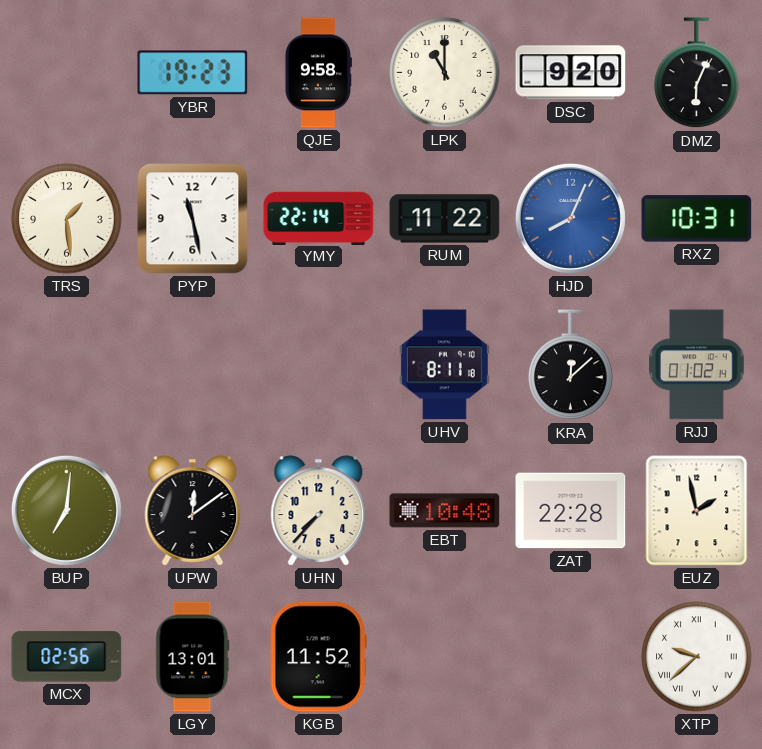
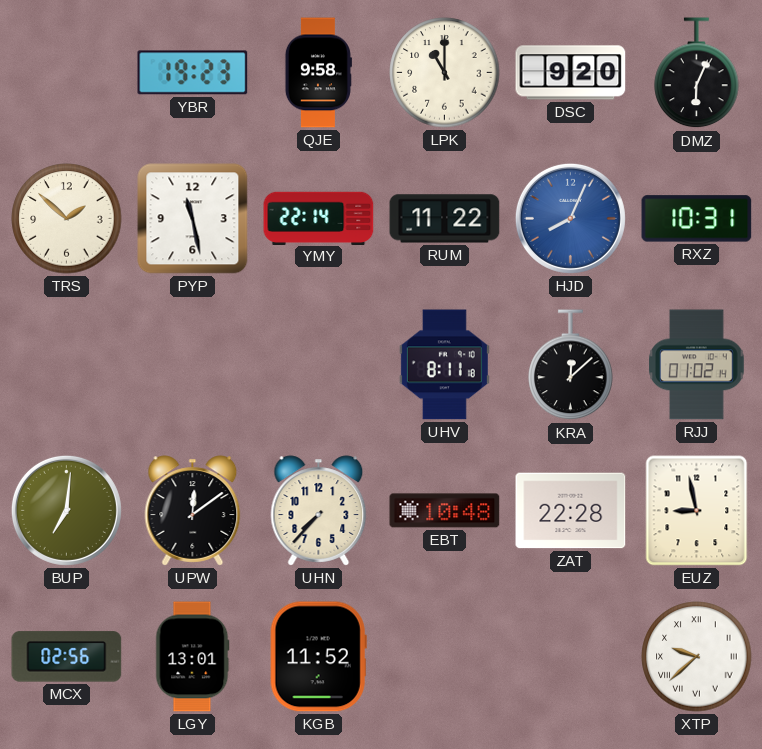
TRS: 1:29 -> 1:52
EUZ: 1:58 -> 8:58
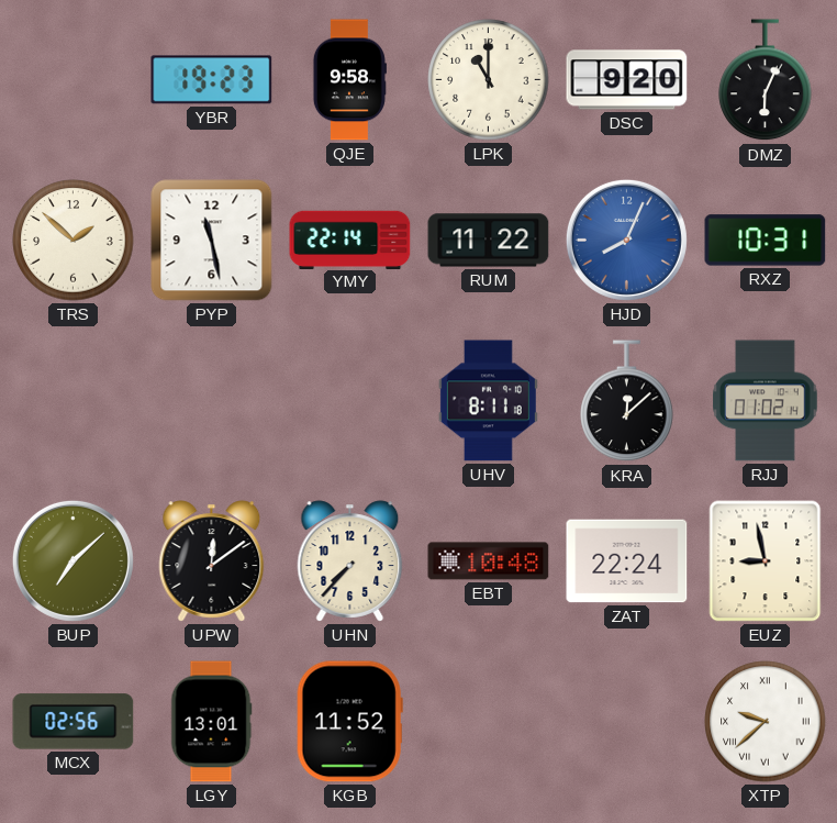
BUP: 7:01 -> 7:08
ZAT: 22:28 -> 22:24
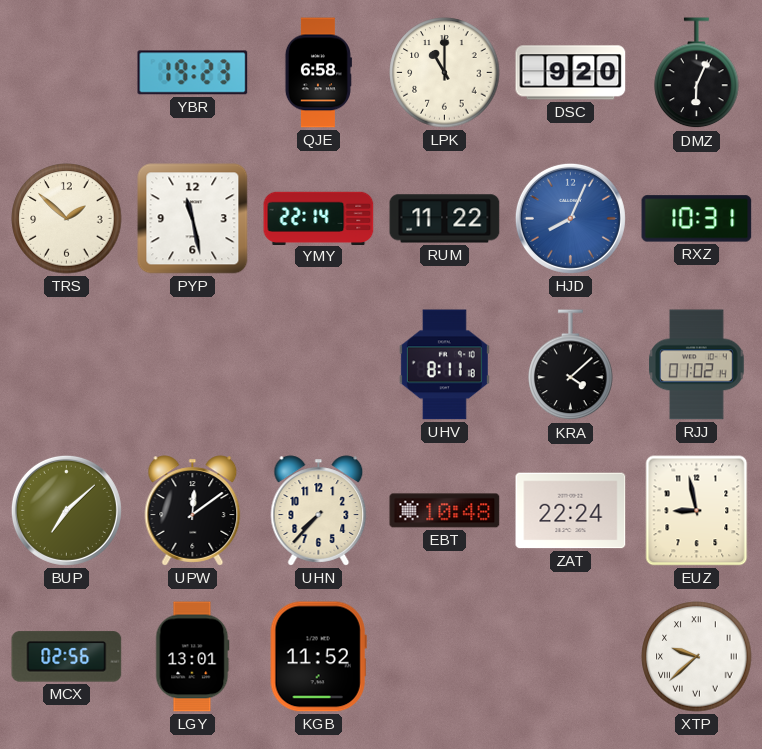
QJE: 9:58 -> 6:58
KRA: 12:08 -> 4:08
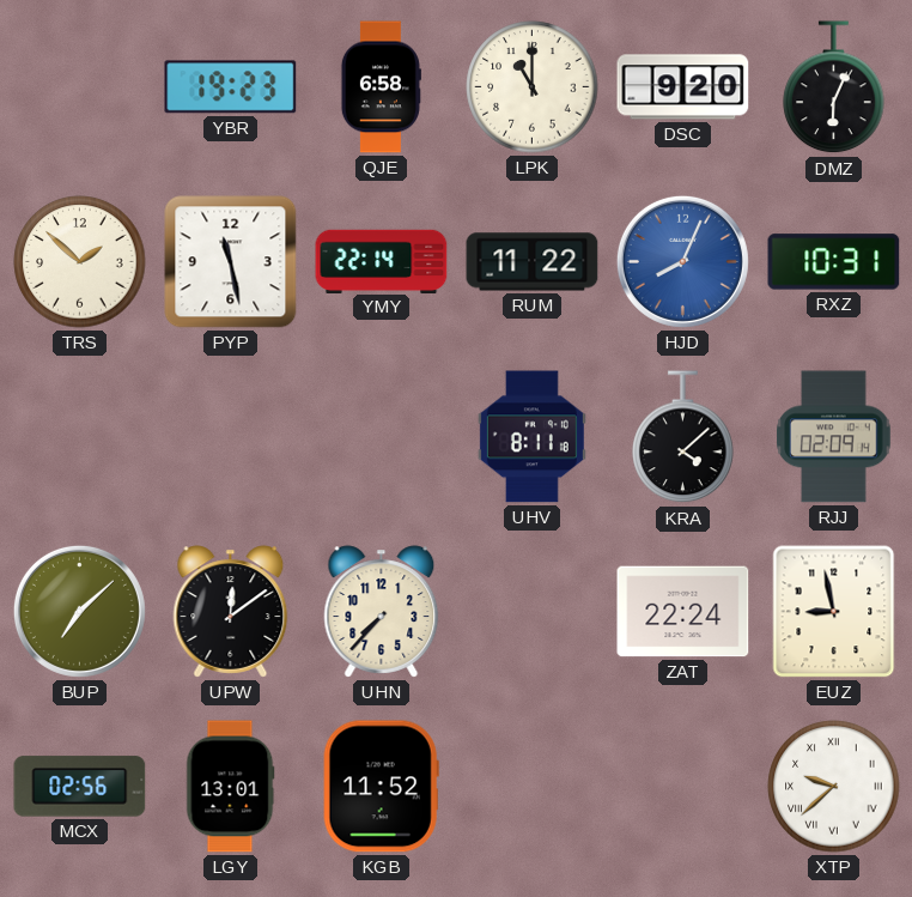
RJJ: 01:02 -> 02:09
EBT: 10:48 -> none
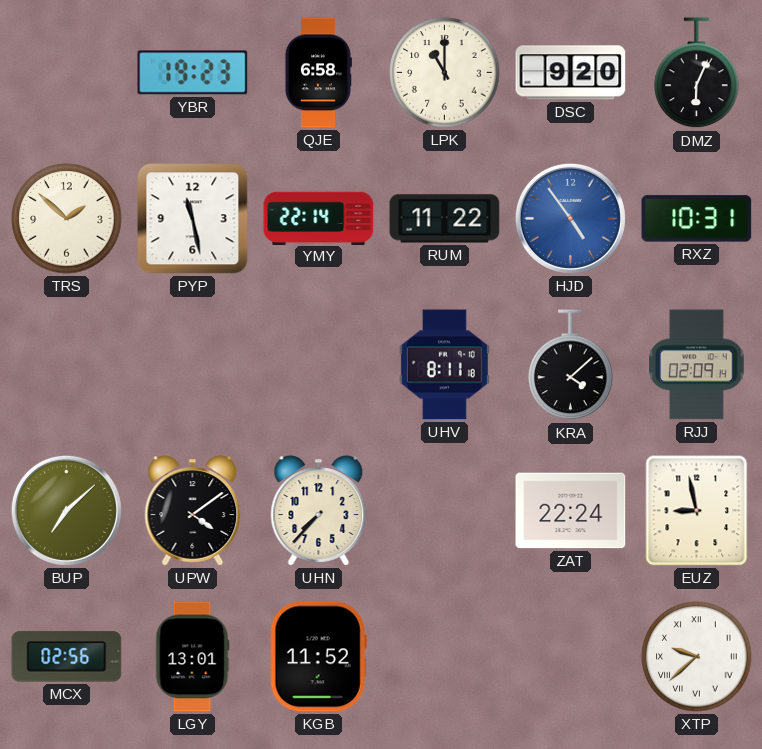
HJD: 8:04 -> 4:54
UPW: 12:09 -> 4:09
